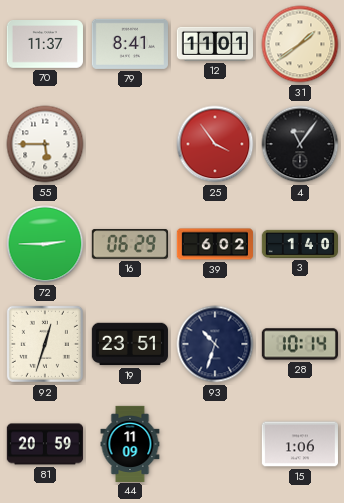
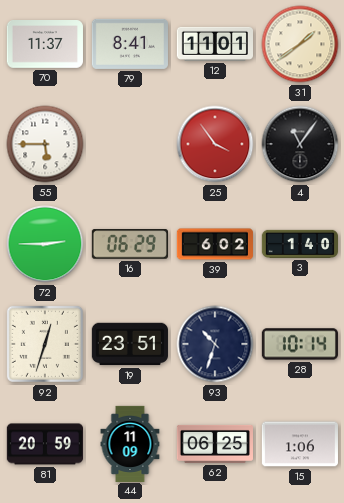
62: none -> 06:25
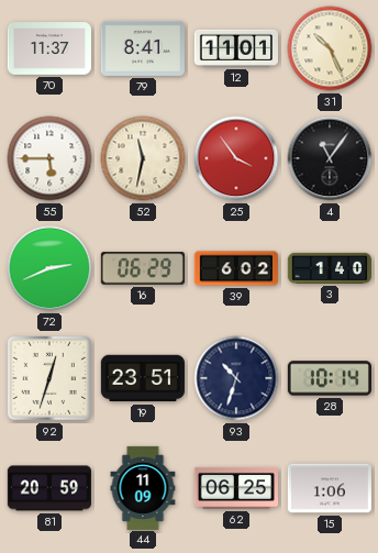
31: 1:39 -> 10:26
52: none -> 11:32
72: 2:45 -> 2:41
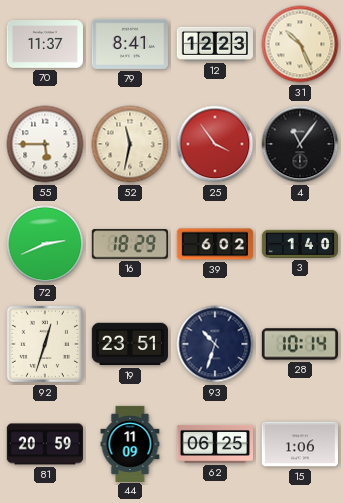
12: 11:01 -> 12:23
16: 06:29 -> 18:29
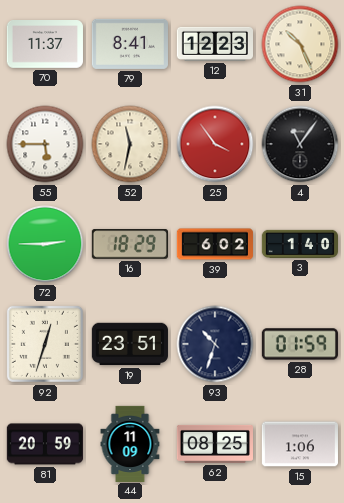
72: 2:41 -> 2:45
28: 10:14 -> 01:59
62: 06:25 -> 08:25
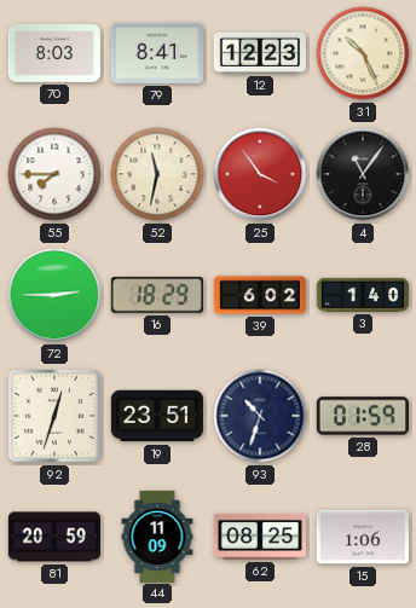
70: 11:37 -> 8:03
55: 5:45 -> 7:45
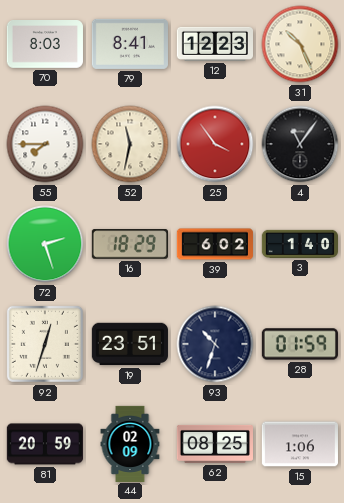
72: 2:45 -> 2:27
44: 11:09 -> 02:09
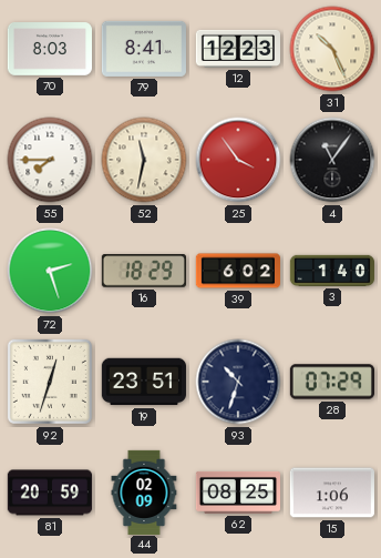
28: 01:59 -> 07:29
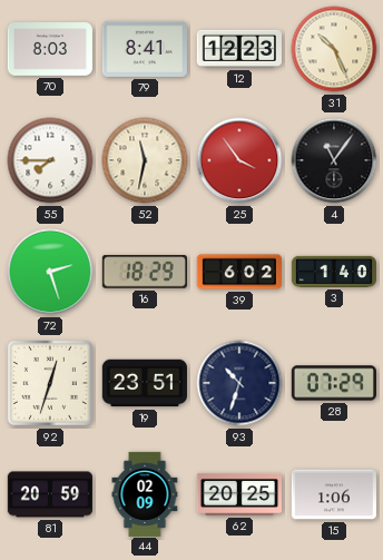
62: 08:25 -> 20:25
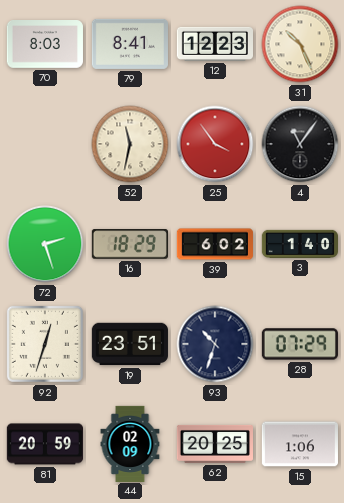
55: 7:45 -> none
